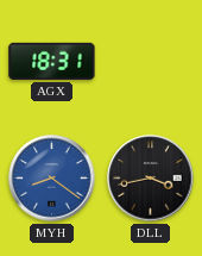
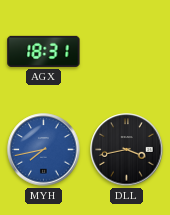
MYH: 8:21 -> 7:43
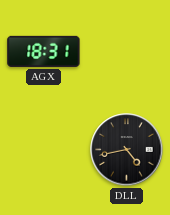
MYH: 7:43 -> none
DLL: 3:43 -> 4:43
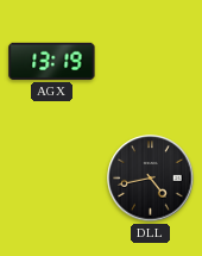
AGX: 18:31 -> 13:19
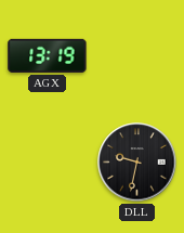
DLL: 4:43 -> 9:32
